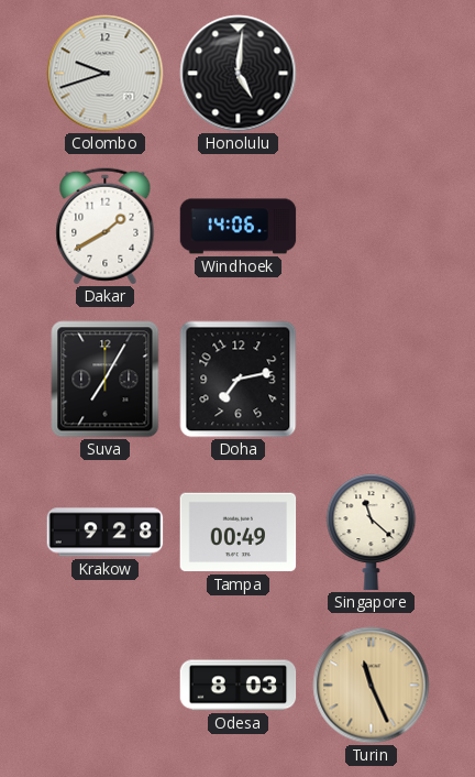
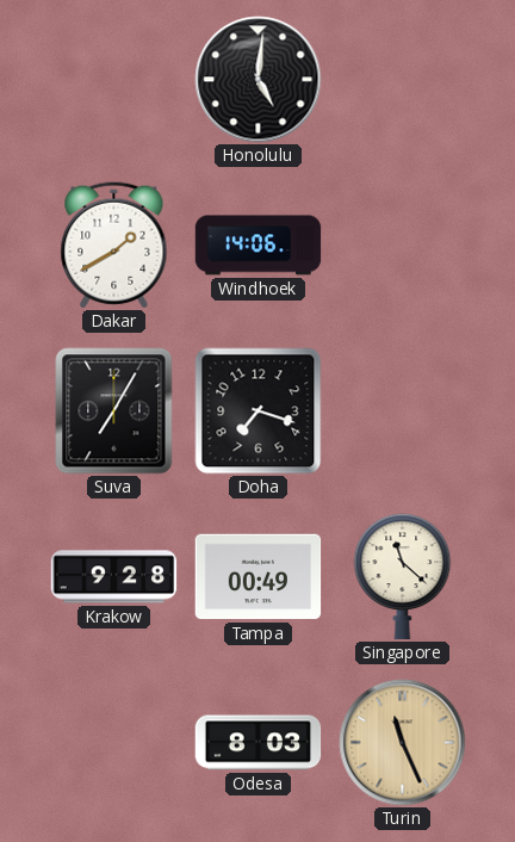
Colombo: 9:42 -> none
Doha: 7:13 -> 7:18
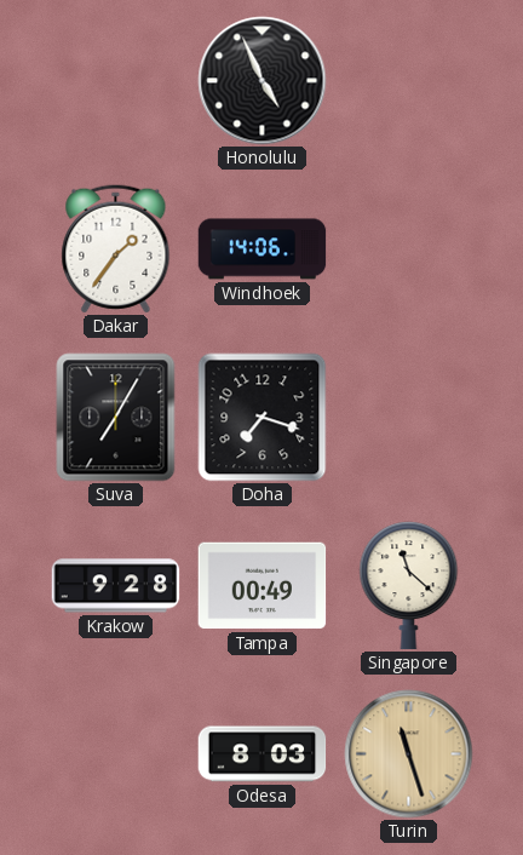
Honolulu: 5:01 -> 4:56
Dakar: 1:40 -> 1:36
Turin: 11:26 -> 11:27
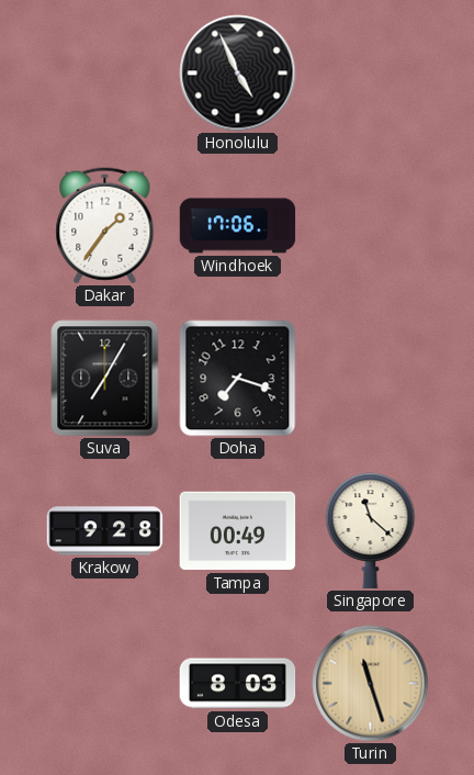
Windhoek: 14:06 -> 17:06
